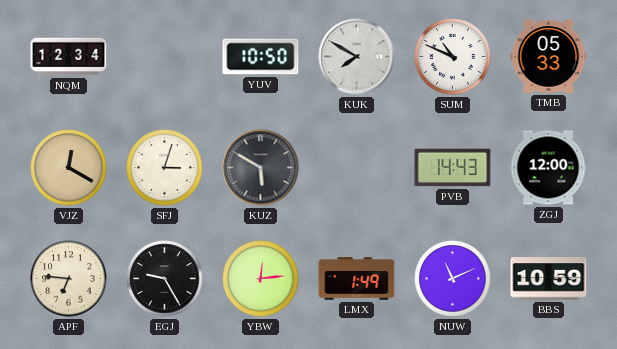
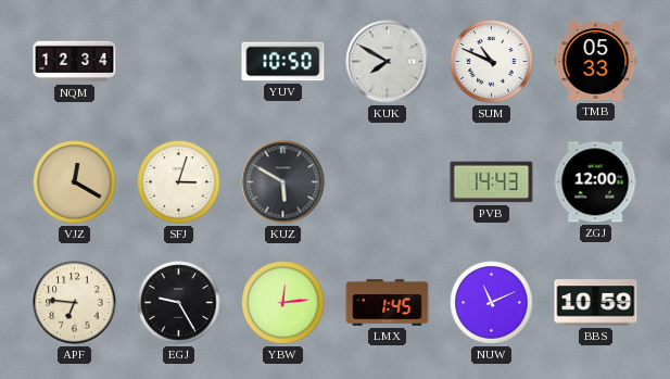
LMX: 1:49 -> 1:45
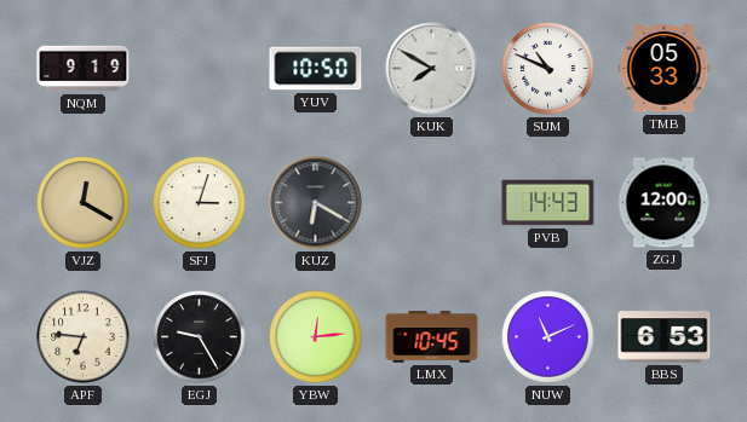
NQM: 12:34 -> 9:19
KUZ: 5:50 -> 6:20
LMX: 1:45 -> 10:45
BBS: 10:59 -> 6:53
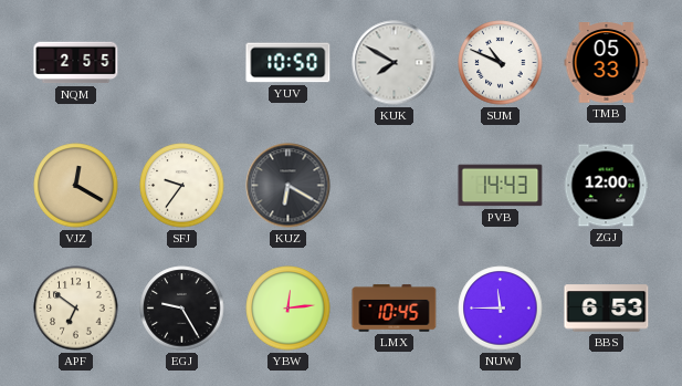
NQM: 9:19 -> 2:55
SFJ: 3:03 -> 9:36
APF: 6:46 -> 6:51
NUW: 11:11 -> 11:45
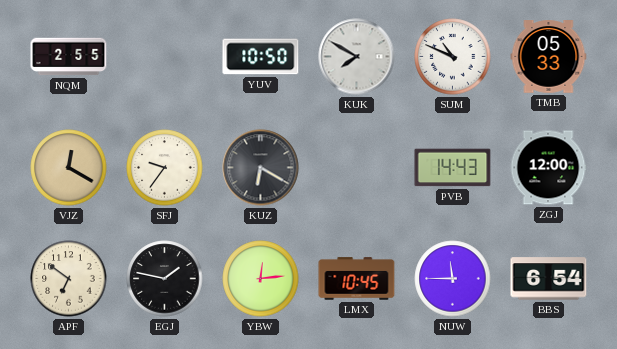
EGJ: 9:25 -> 1:47
BBS: 6:53 -> 6:54
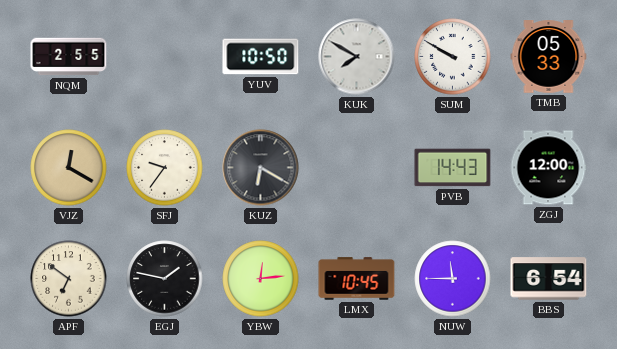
SUM: 10:49 -> 9:50
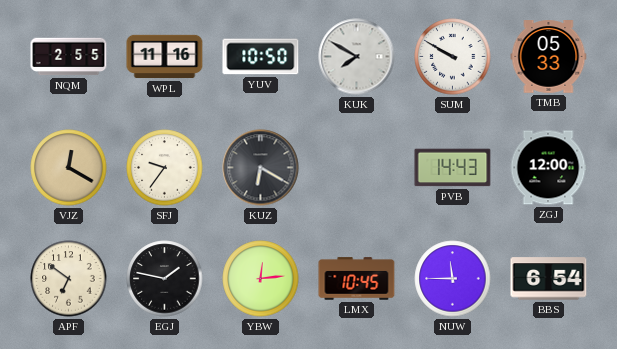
WPL: none -> 11:16
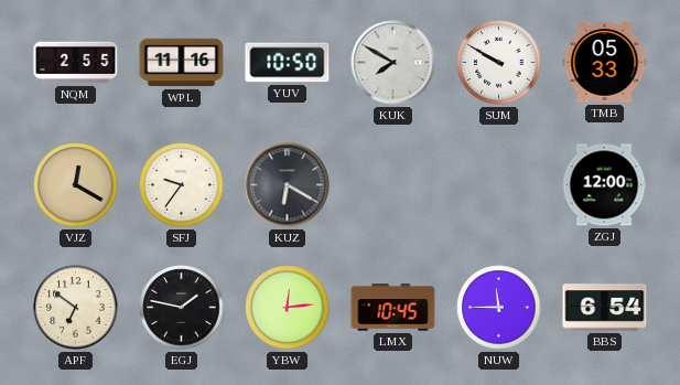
PVB: 14:43 -> none
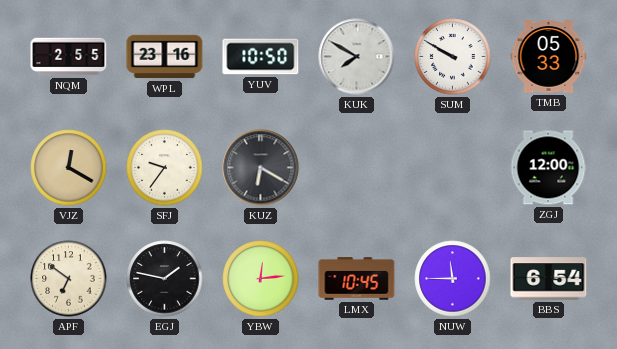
WPL: 11:16 -> 23:16
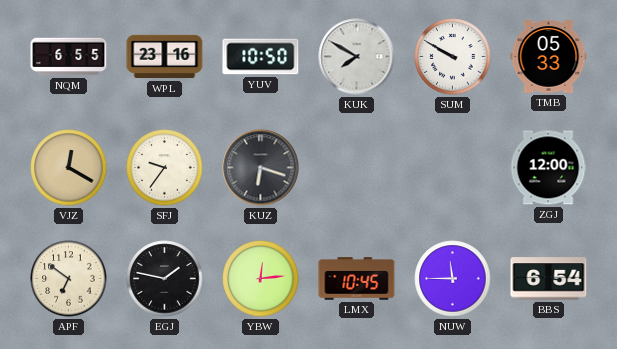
NQM: 2:55 -> 6:55
KUZ: 6:20 -> 6:18
